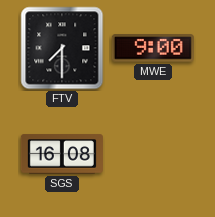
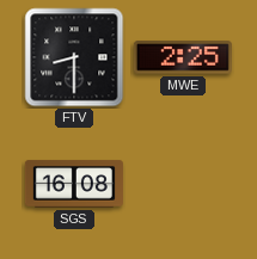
FTV: 7:30 -> 8:30
MWE: 9:00 -> 2:25
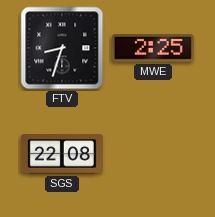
FTV: 8:30 -> 8:33
SGS: 16:08 -> 22:08
